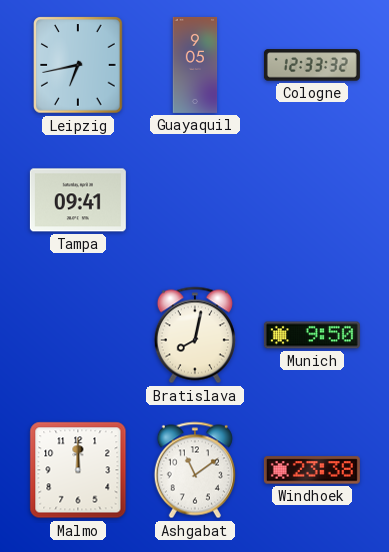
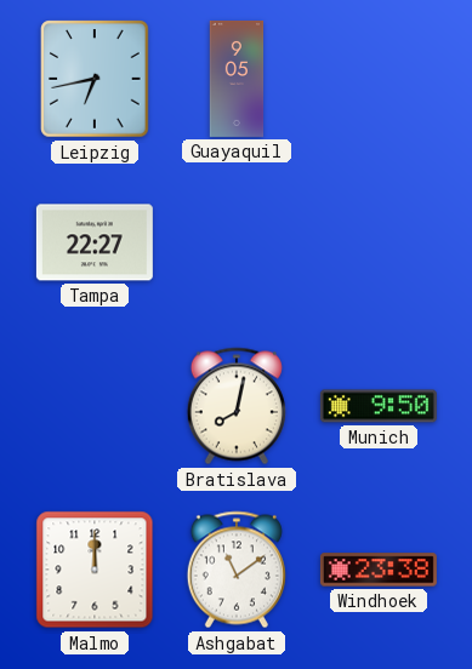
Cologne: 12:33 -> none
Tampa: 09:41 -> 22:27
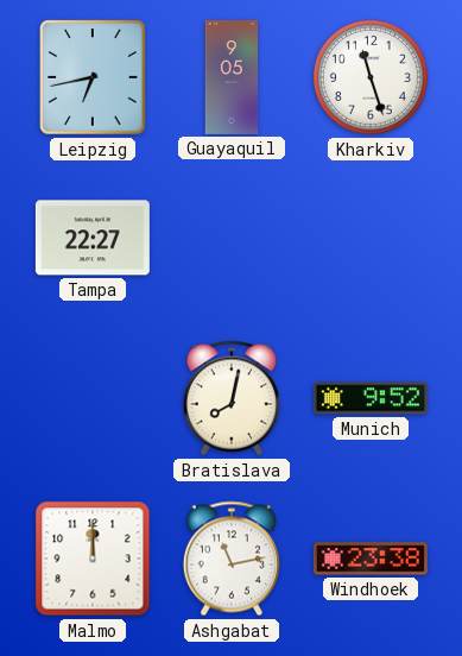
Kharkiv: none -> 11:27
Munich: 9:50 -> 9:52
Ashgabat: 11:09 -> 11:13
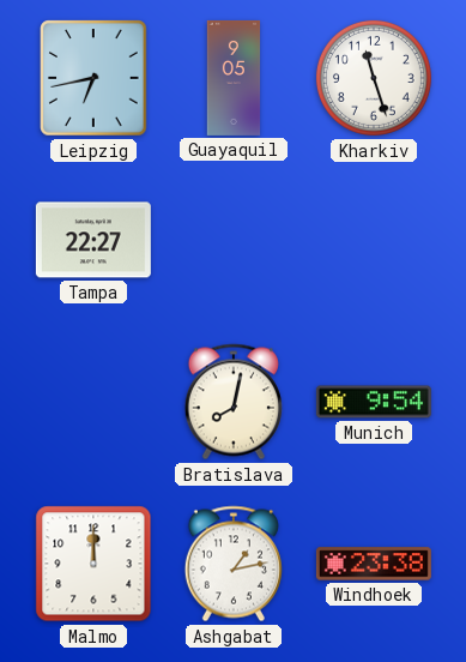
Munich: 9:52 -> 9:54
Ashgabat: 11:13 -> 1:13
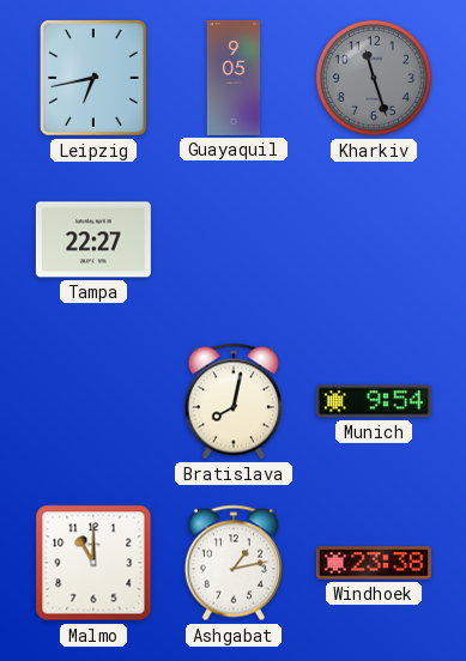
Kharkiv dial: white -> grey
Malmo: 12:00 -> 11:00
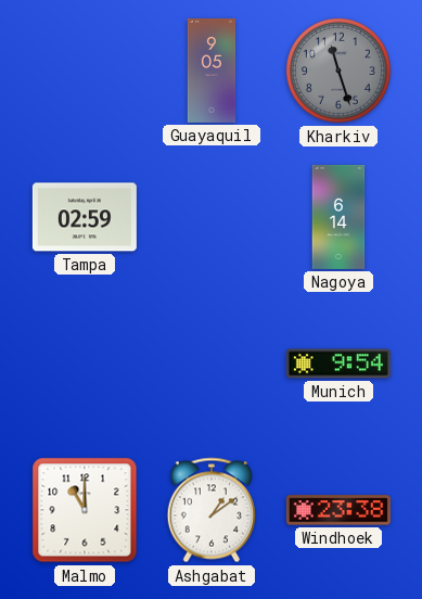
Leipzig: 6:43 -> none
Tampa: 22:27 -> 02:59
Nagoya: none -> 6:14
Bratislava: 8:02 -> none
Ashgabat: 1:13 -> 1:09
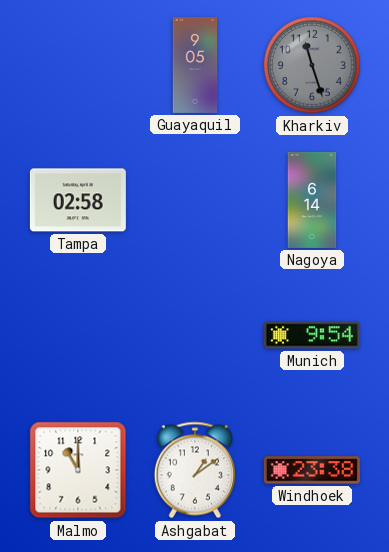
Tampa: 02:59 -> 02:58
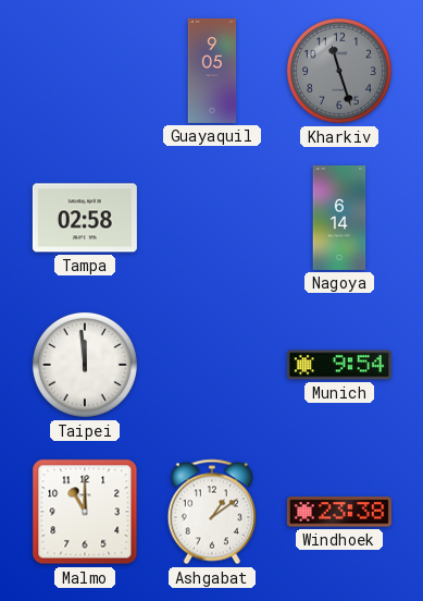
Taipei: none -> 11:59
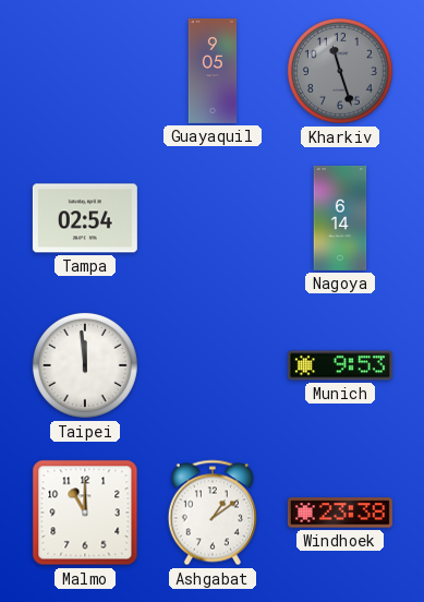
Tampa: 02:58 -> 02:54
Munich: 9:54 -> 9:53
